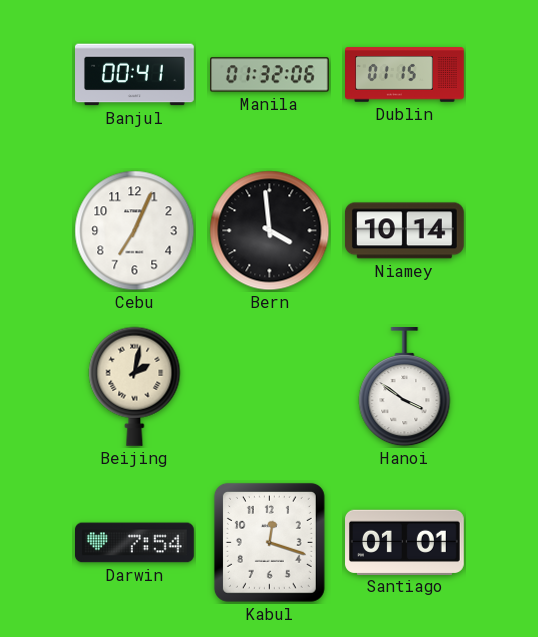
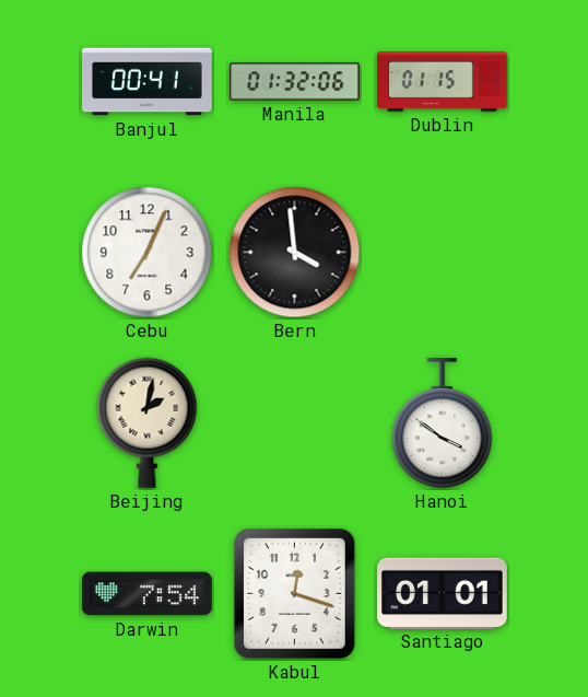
Niamey: 10:14 -> none
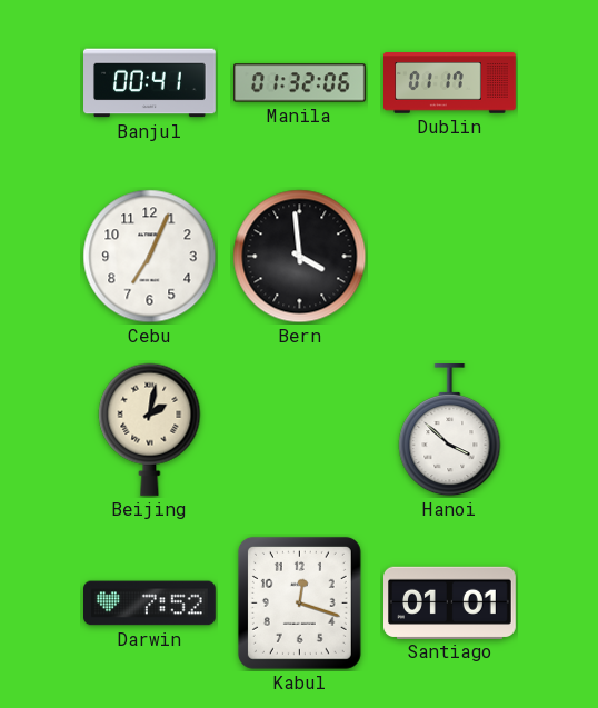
Dublin: 01:15 -> 01:17
Hanoi: 3:51 -> 3:52
Darwin: 7:54 -> 7:52
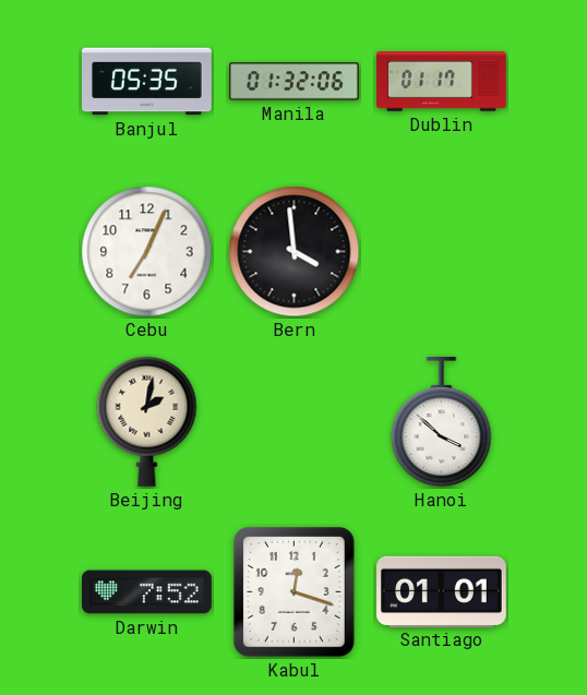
Banjul: 00:41 -> 05:35
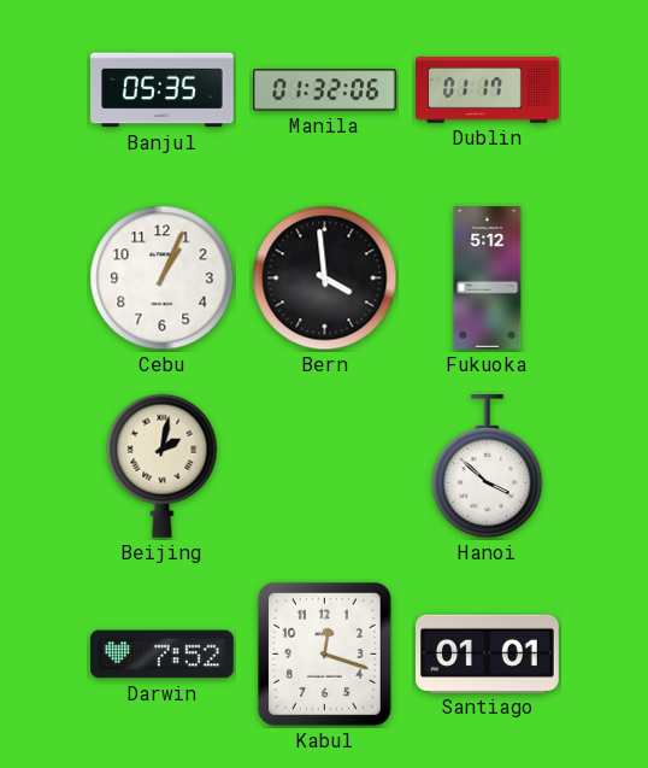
Cebu: 7:04 -> 1:04
Fukuoka: none -> 5:12
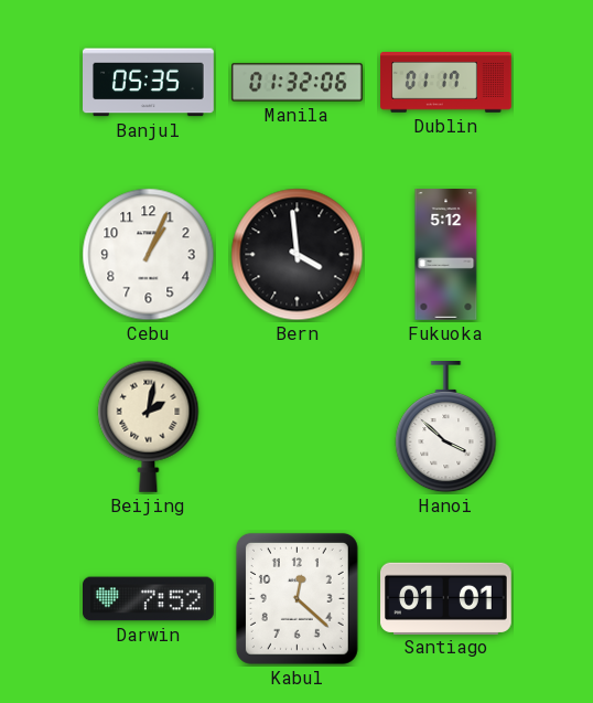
Kabul: 12:18 -> 12:22
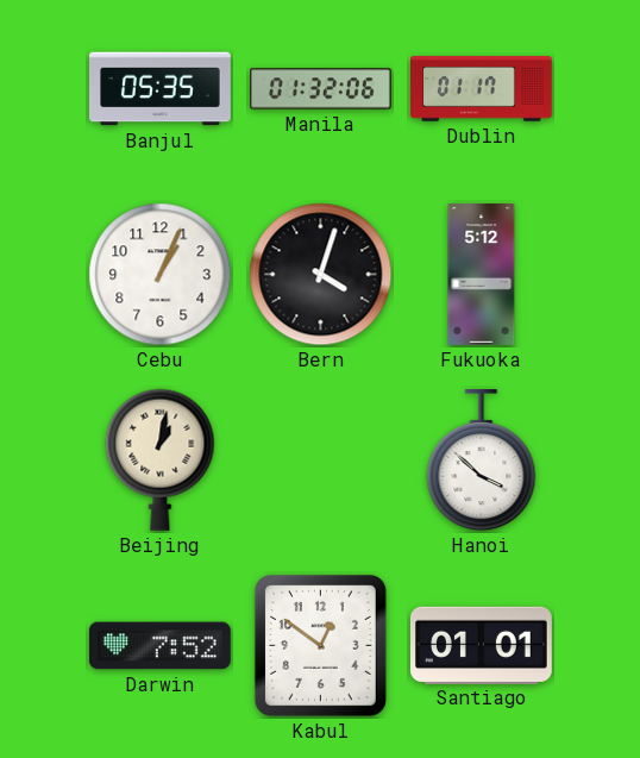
Bern: 3:59 -> 4:03
Beijing: 2:02 -> 1:02
Kabul: 12:22 -> 12:51
